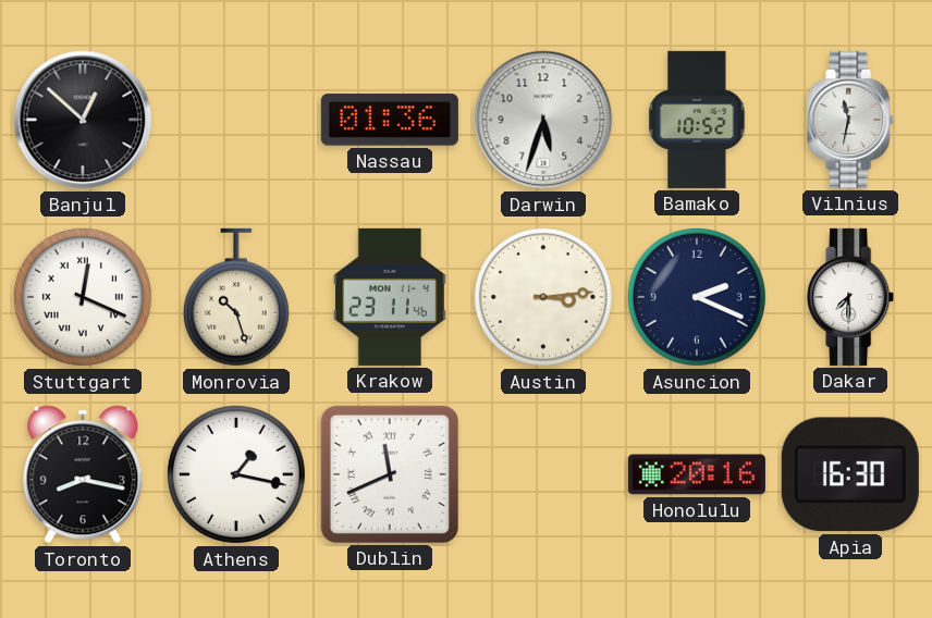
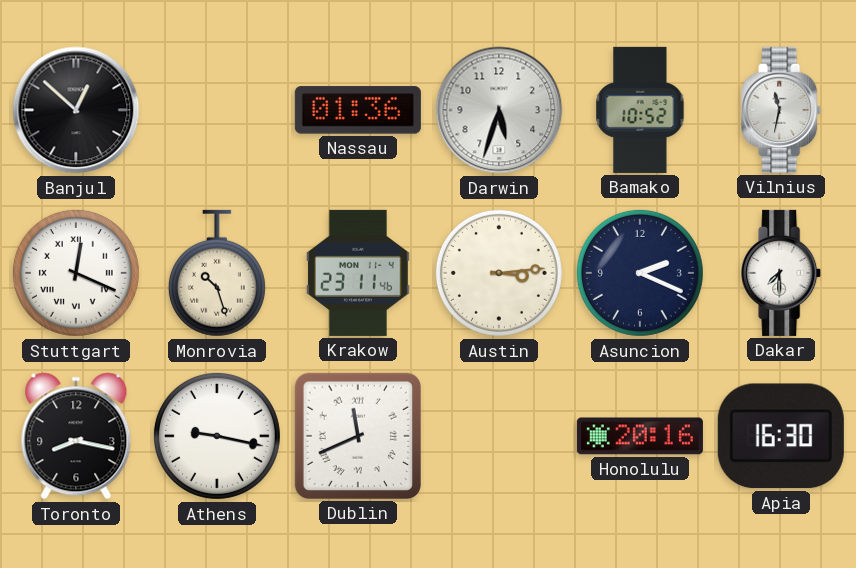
Athens: 1:17 -> 9:17
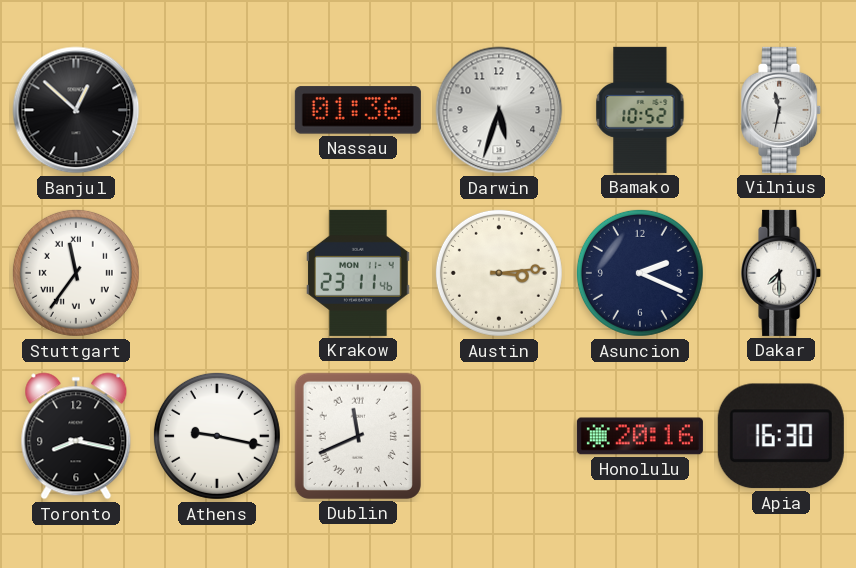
Stuttgart: 12:19 -> 11:36
Monrovia: 10:27 -> none
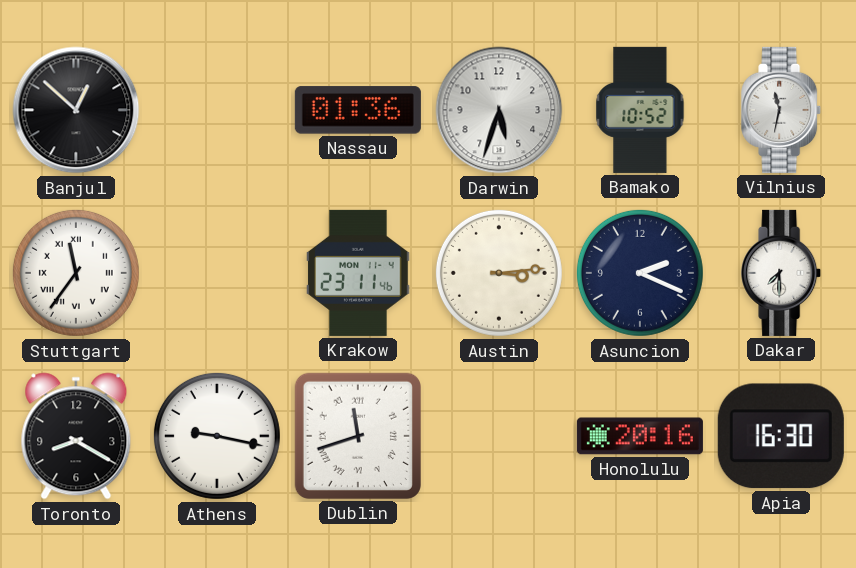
Toronto: 8:17 -> 8:20
Dublin: 11:41 -> 11:42
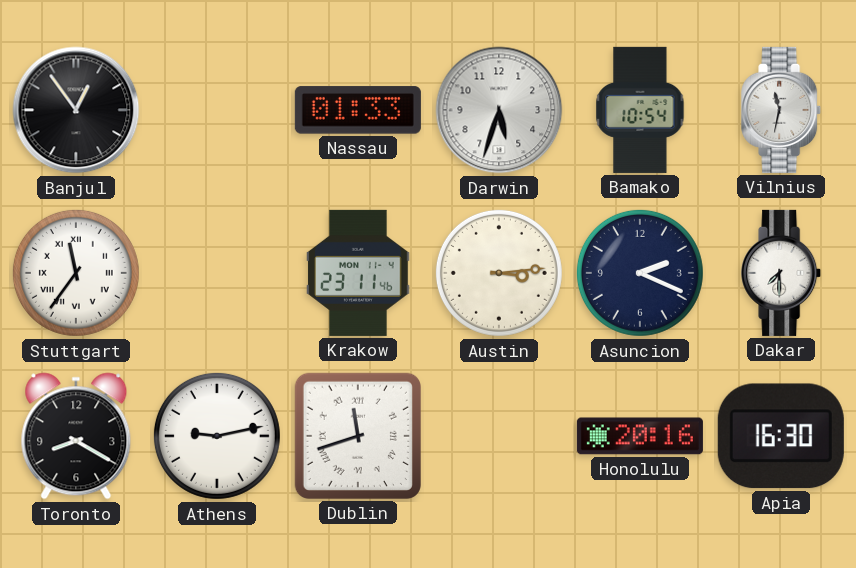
Banjul: 12:52 -> 12:54
Nassau: 01:36 -> 01:33
Bamako: 10:52 -> 10:54
Athens: 9:17 -> 9:13
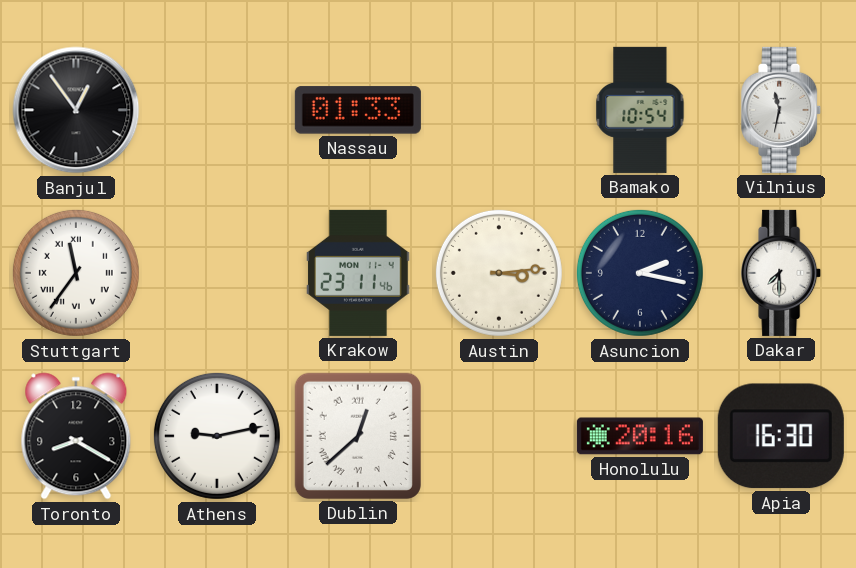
Darwin: 5:33 -> none
Asuncion: 2:19 -> 2:17
Dublin: 11:42 -> 12:38
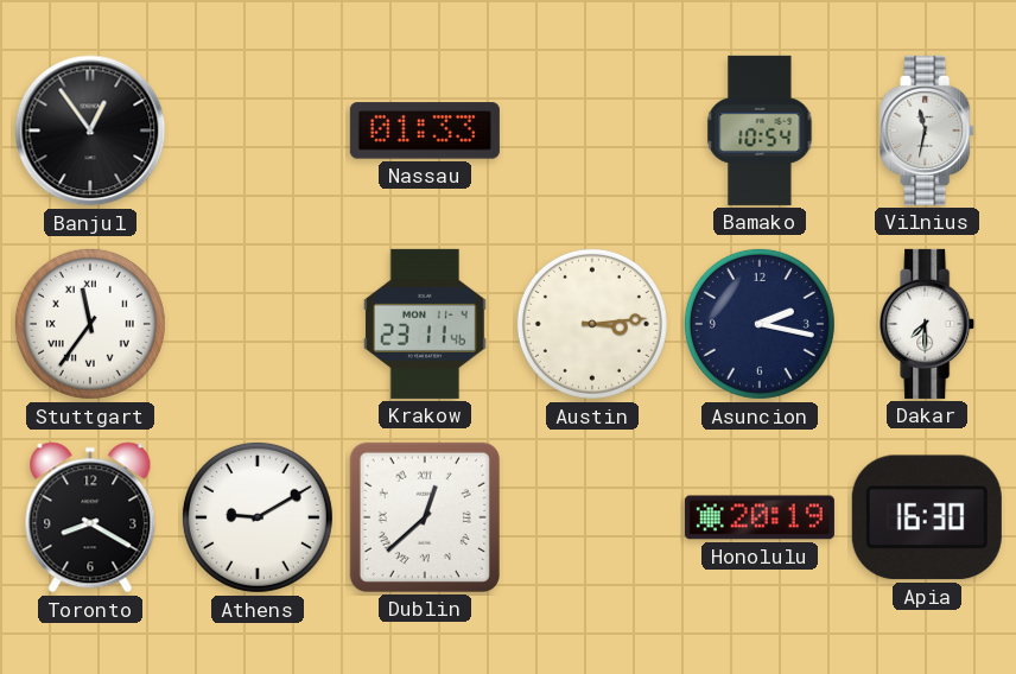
Athens: 9:13 -> 9:10
Honolulu: 20:16 -> 20:19
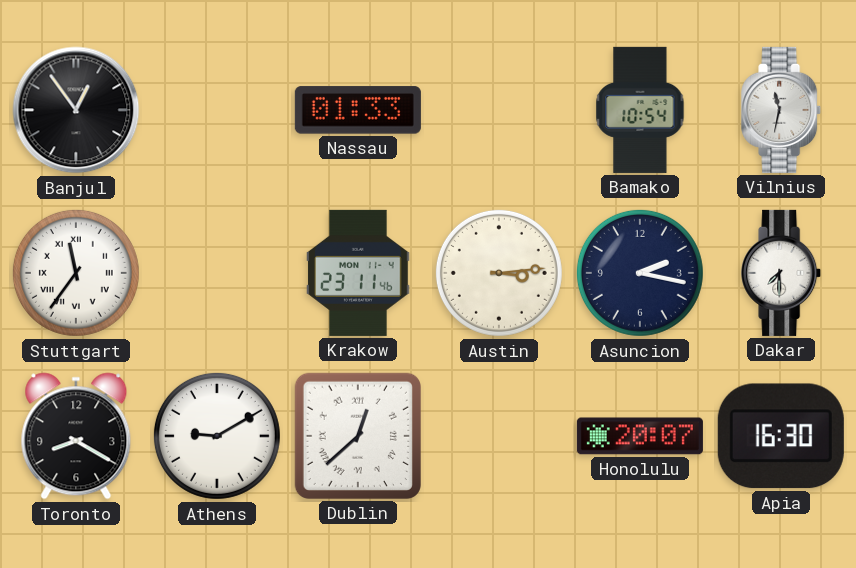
Honolulu: 20:19 -> 20:07
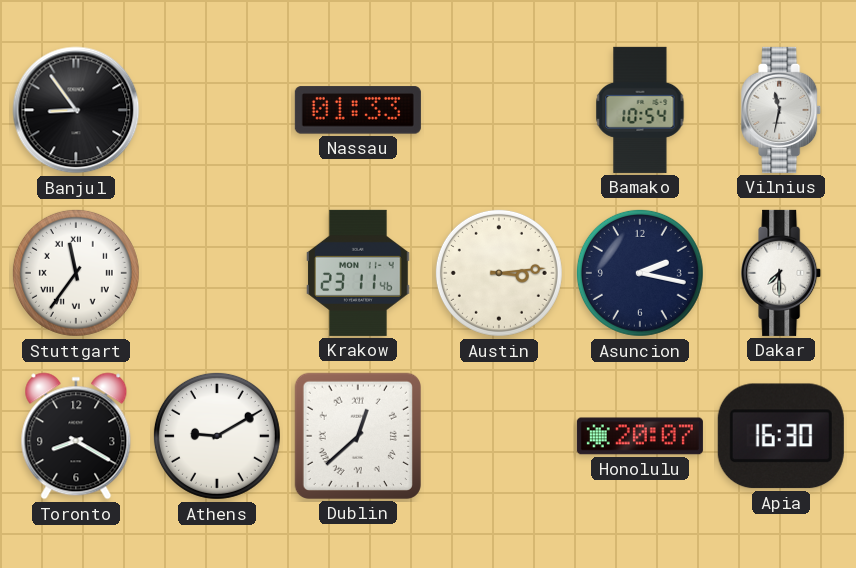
Banjul: 12:54 -> 8:54
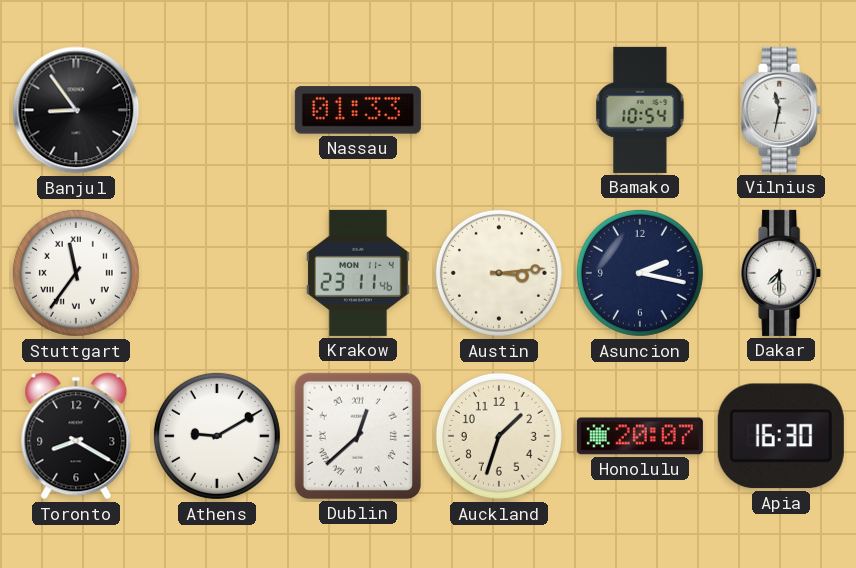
Auckland: none -> 1:33
